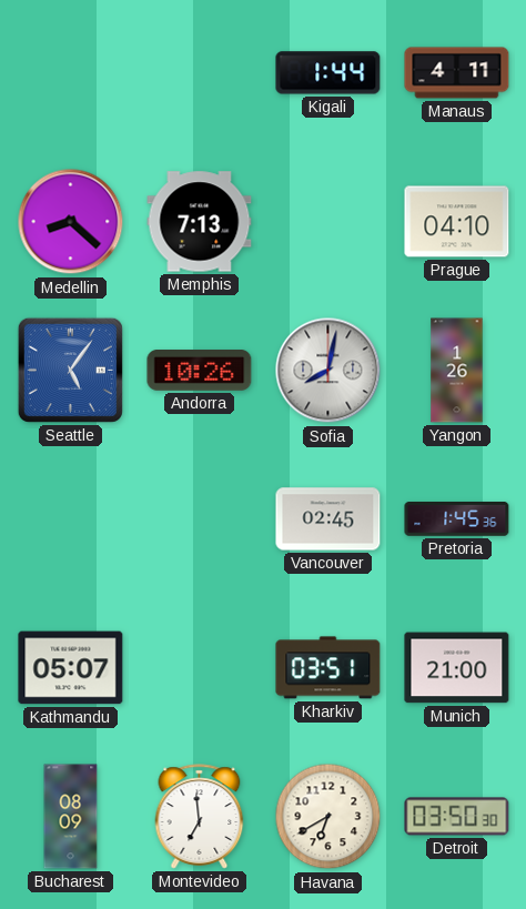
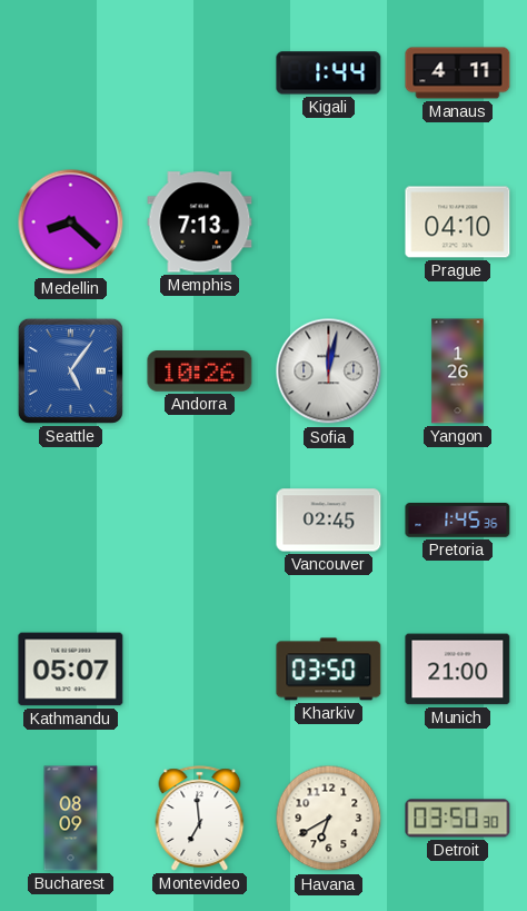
Sofia: 8:02 -> 12:02
Kharkiv: 03:51 -> 03:50
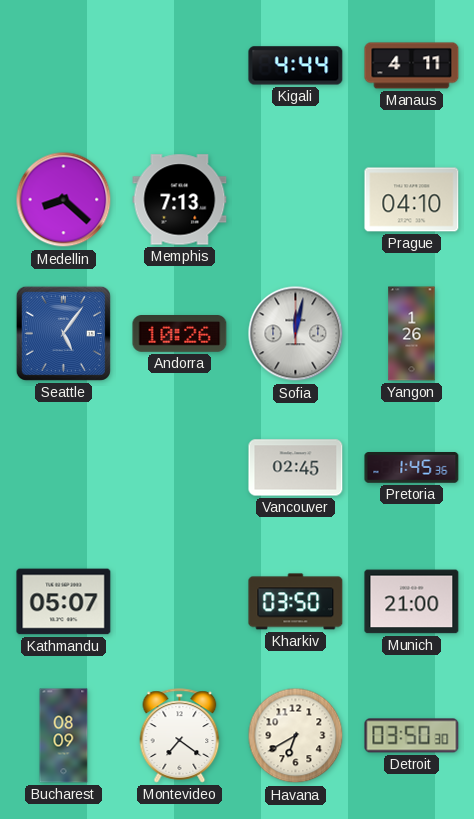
Kigali: 1:44 -> 4:44
Montevideo: 6:59 -> 7:21
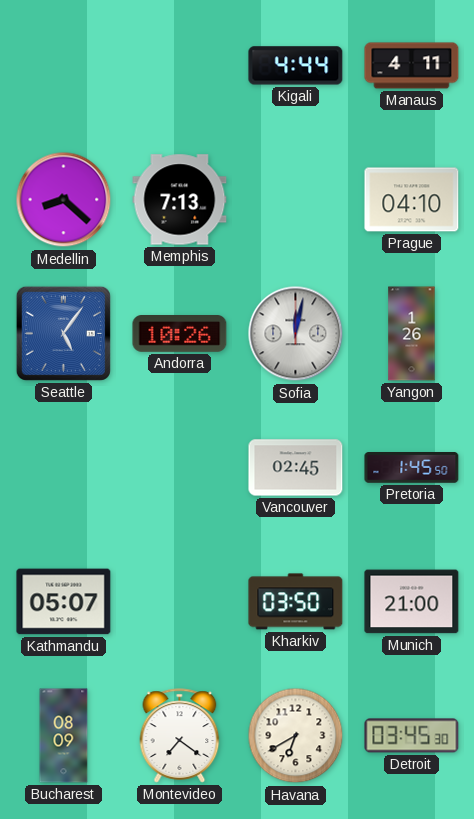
Pretoria: 1:45:36 -> 1:45:50
Detroit: 03:50 -> 03:45
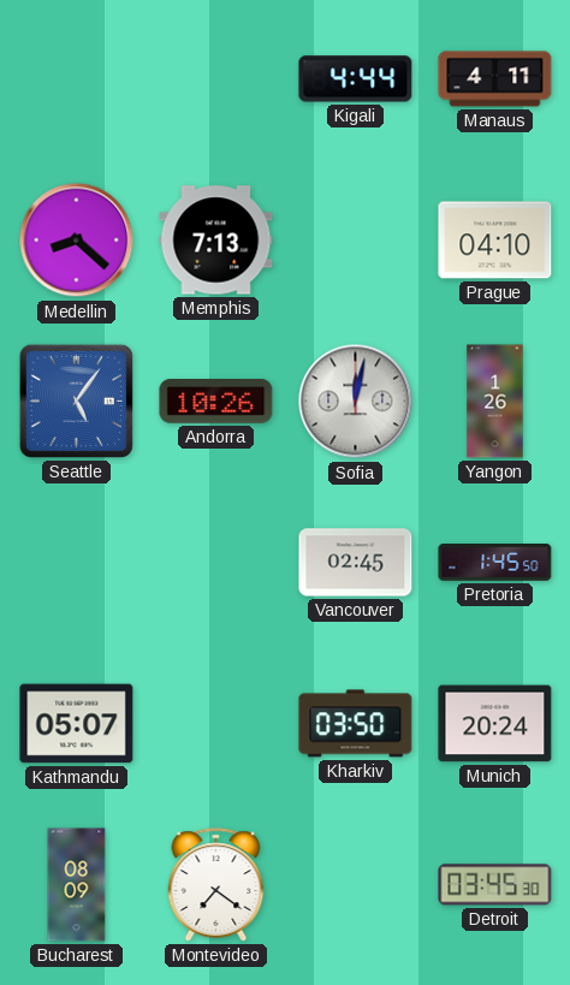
Munich: 21:00 -> 20:24
Havana: 6:40 -> none
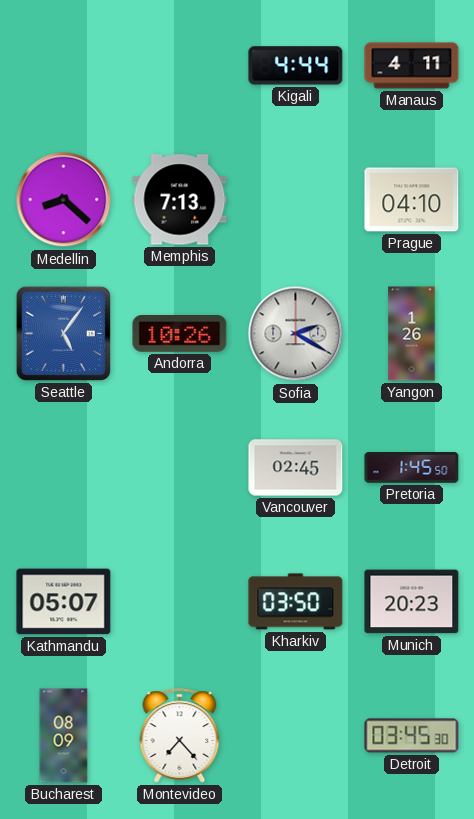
Sofia: 12:02 -> 2:20
Munich: 20:24 -> 20:23
Montevideo: 7:21 -> 7:23
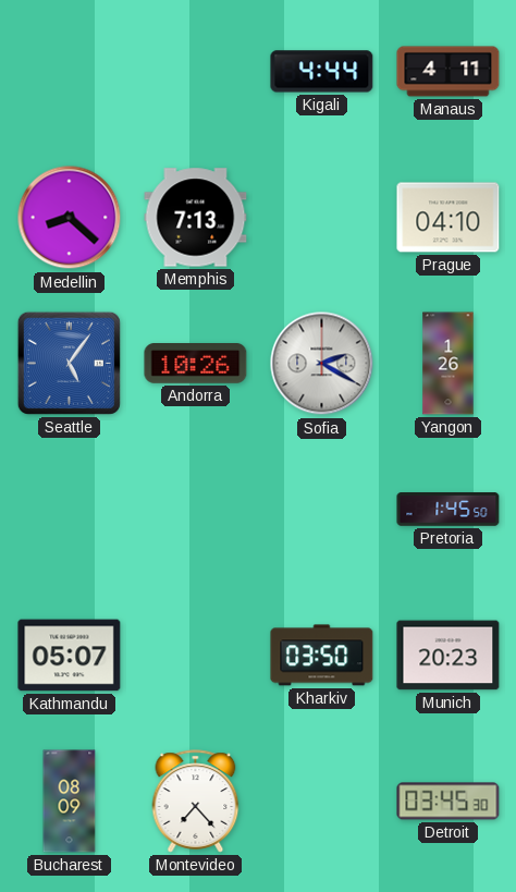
Vancouver: 02:45 -> none
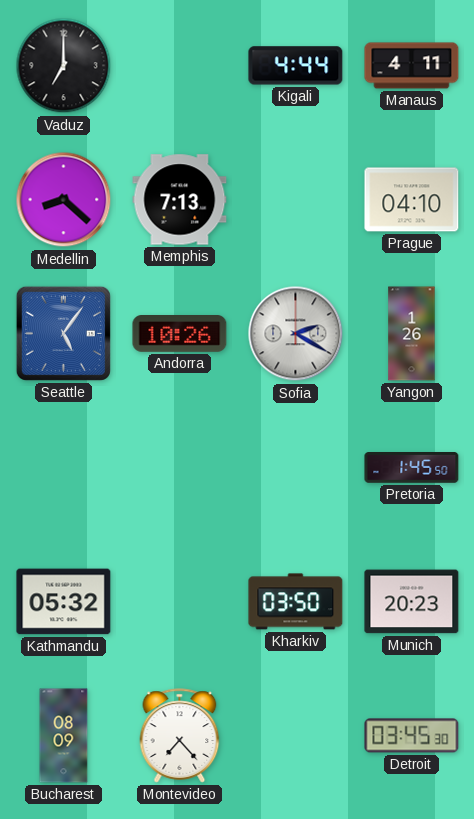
Vaduz: none -> 7:00
Kathmandu: 05:07 -> 05:32
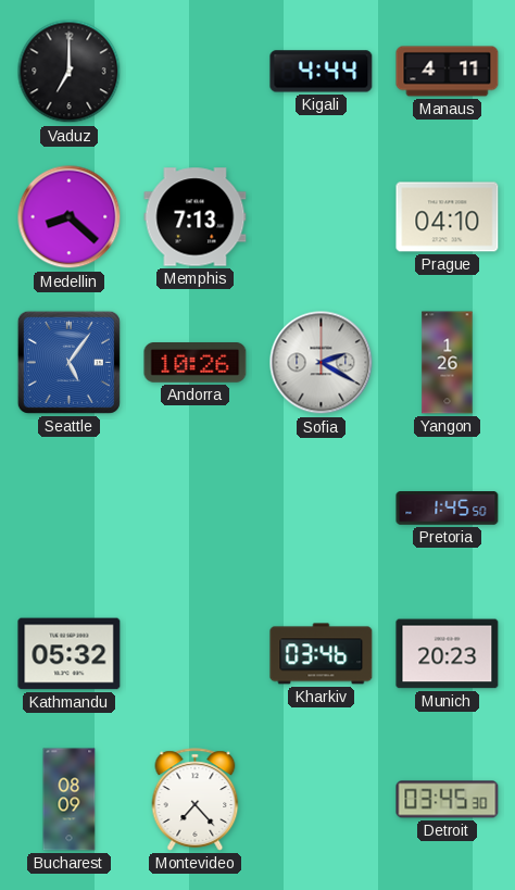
Kharkiv: 03:50 -> 03:46
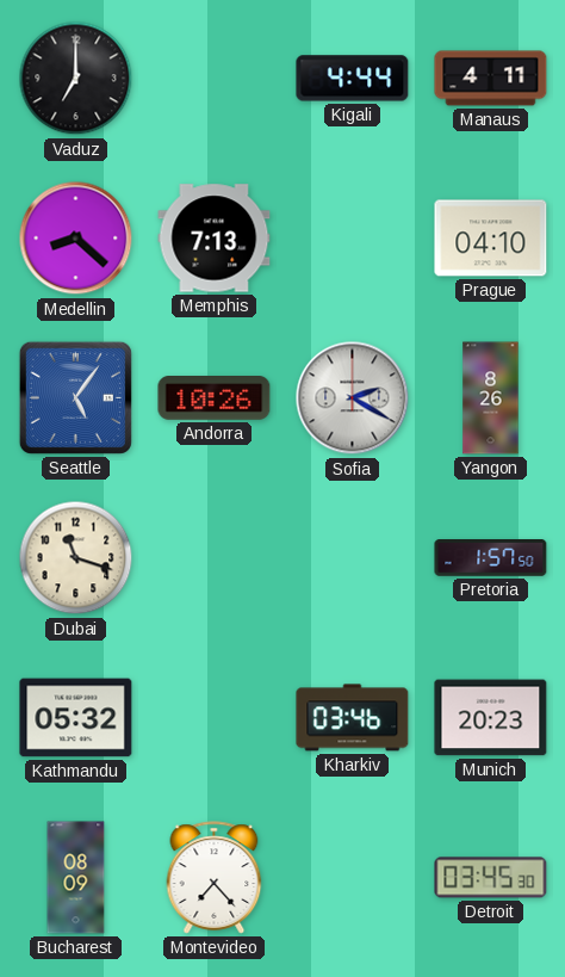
Yangon: 1:26 -> 8:26
Dubai: none -> 11:18
Pretoria: 1:45 -> 1:57
